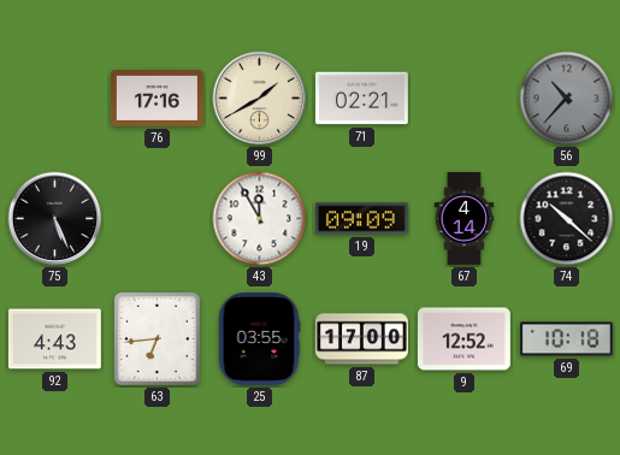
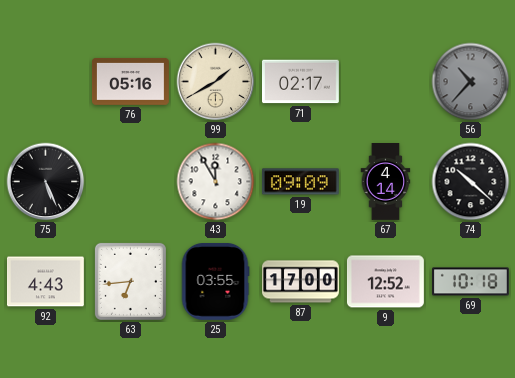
76: 17:16 -> 05:16
71: 02:21 -> 02:17
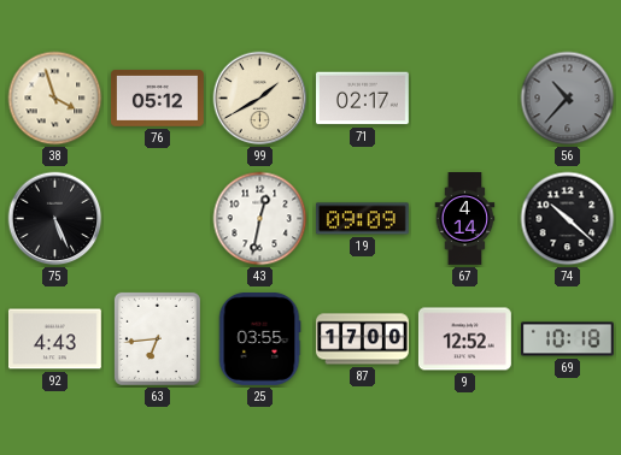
38: none -> 3:57
76: 05:16 -> 05:12
43: 11:55 -> 12:32
